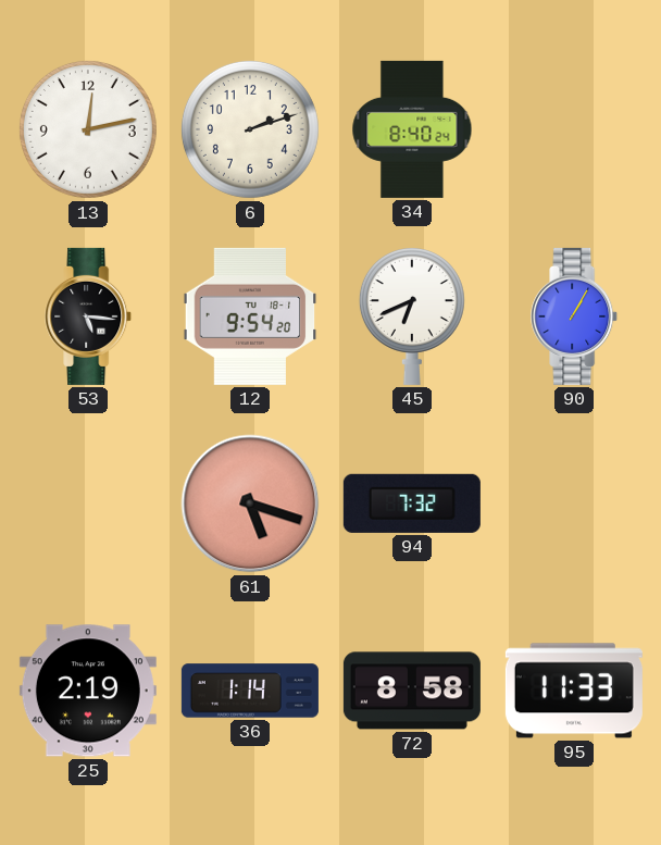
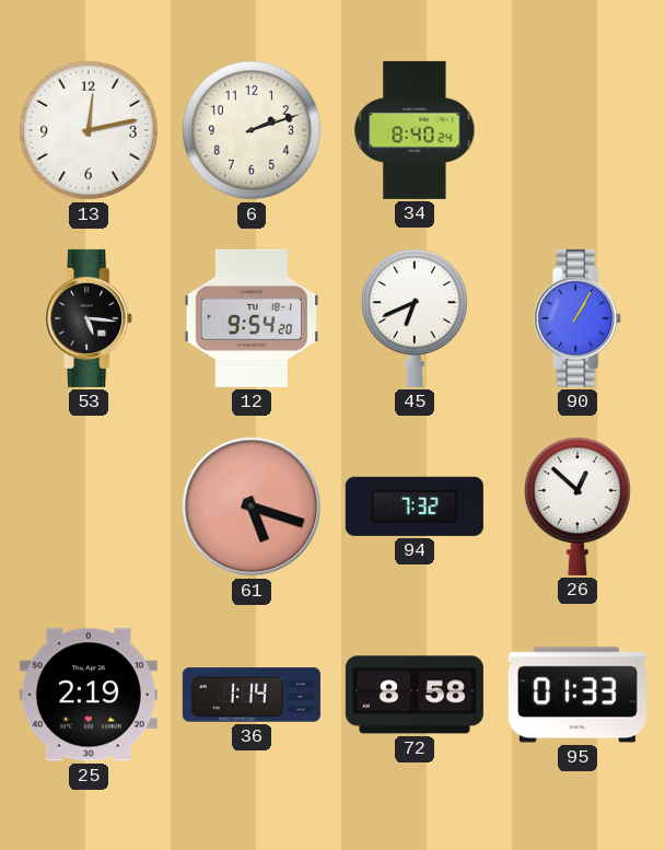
26: none -> 12:52
95: 11:33 -> 01:33
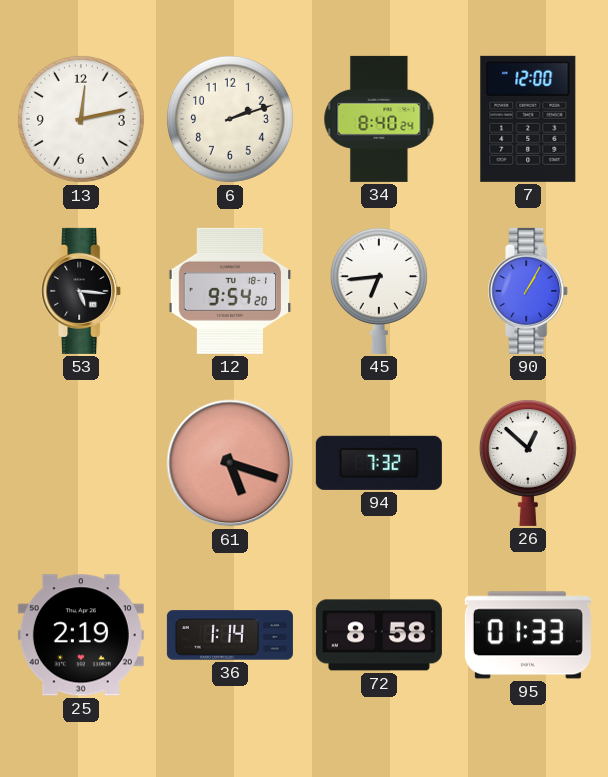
7: none -> 12:00
45: 6:41 -> 6:44
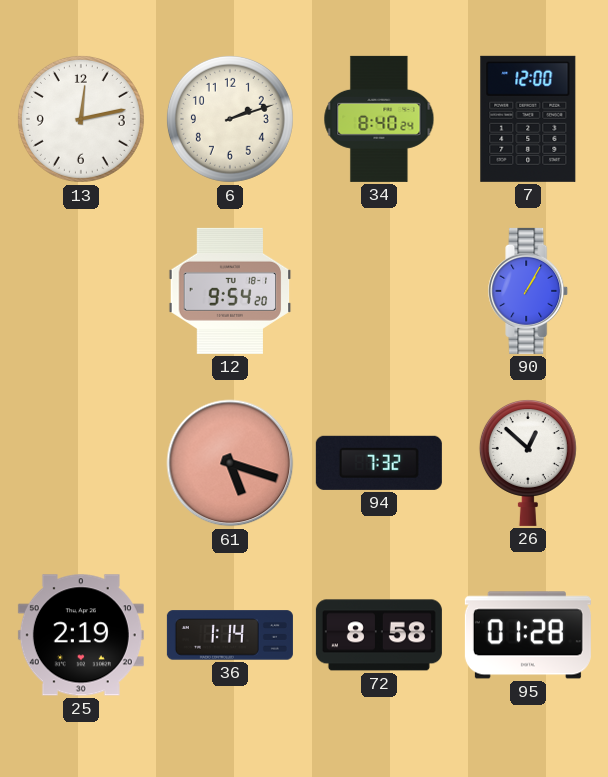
53: 5:16 -> none
45: 6:44 -> none
95: 01:33 -> 01:28
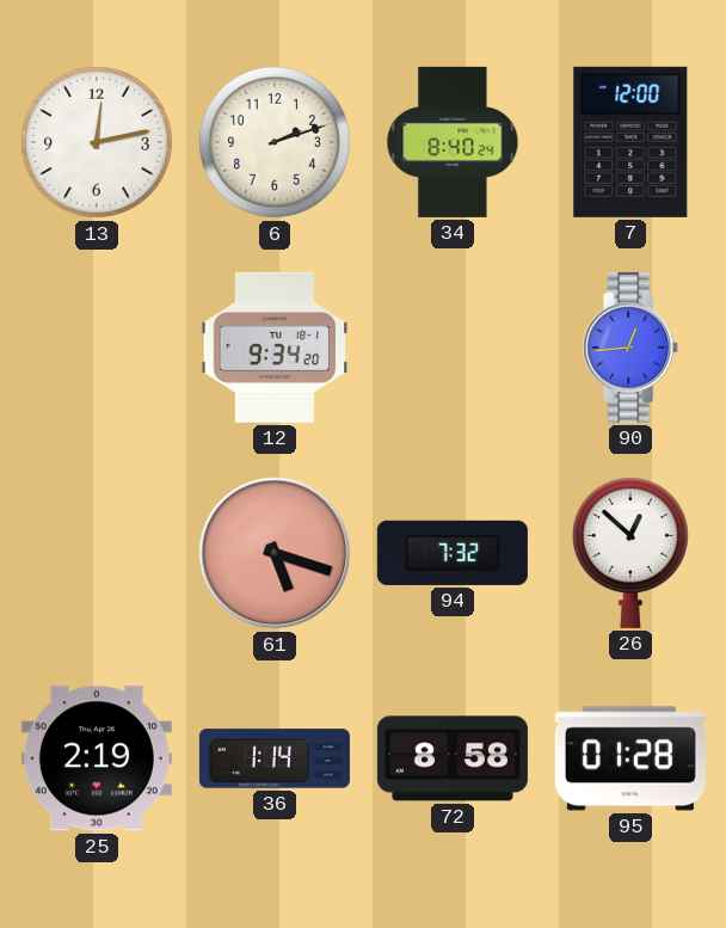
12: 9:54 -> 9:34
90: 1:05 -> 12:44
